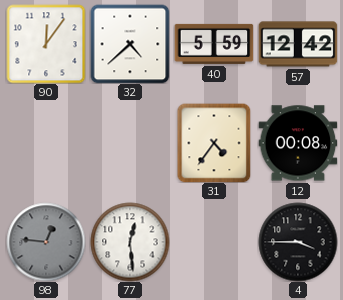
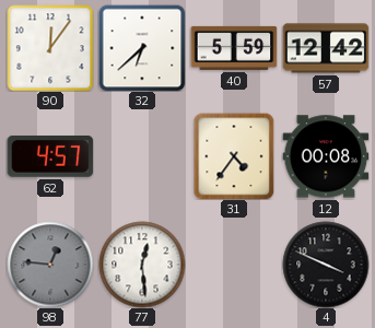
32: 4:38 -> 6:38
62: none -> 4:57
4: 3:45 -> 3:49
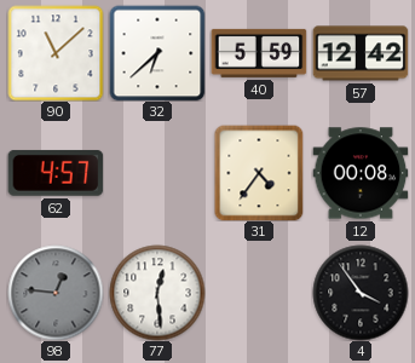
90: 12:06 -> 11:08
4: 3:49 -> 3:54
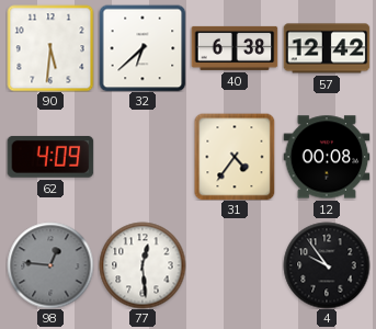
90: 11:08 -> 5:31
40: 5:59 -> 6:38
62: 4:57 -> 4:09
4: 3:54 -> 9:54
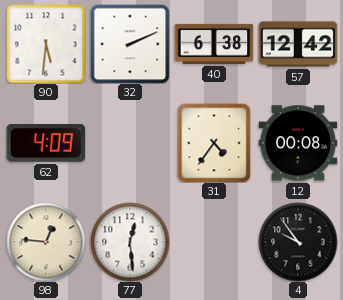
32: 6:38 -> 2:11
98 dial: grey -> cream
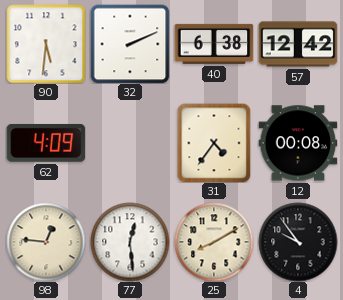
25: none -> 8:10
